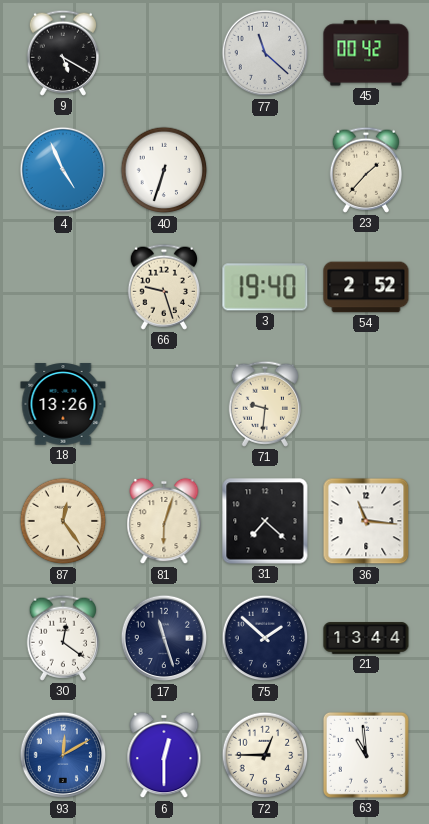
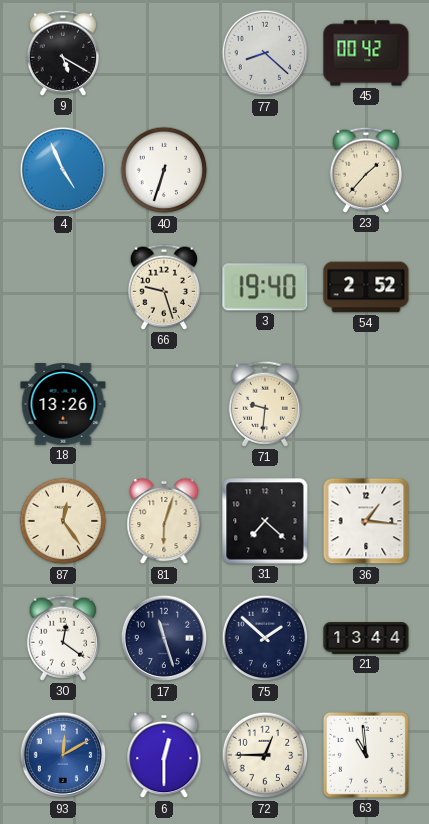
77: 11:22 -> 8:22
36: 11:16 -> 1:16
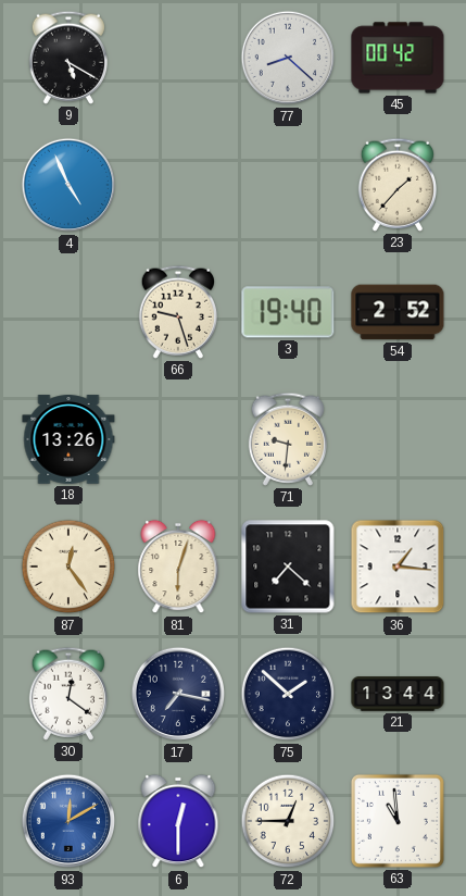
40: 6:33 -> none
17: 11:27 -> 7:17
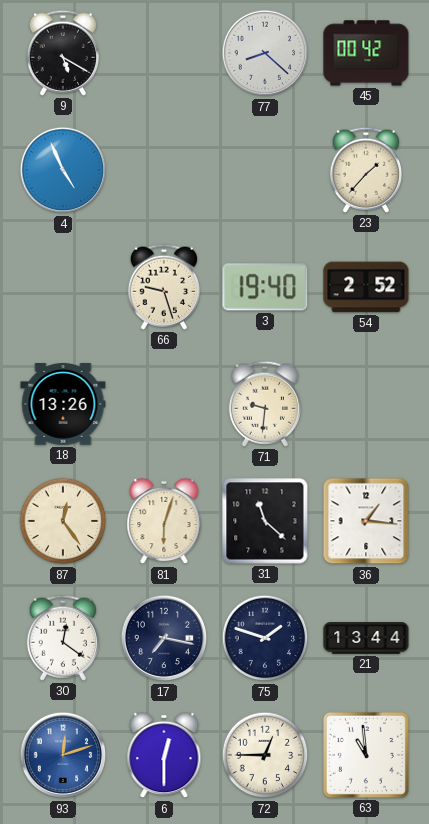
31: 7:22 -> 11:22
75: 1:52 -> 1:48
93: 12:10 -> 12:12
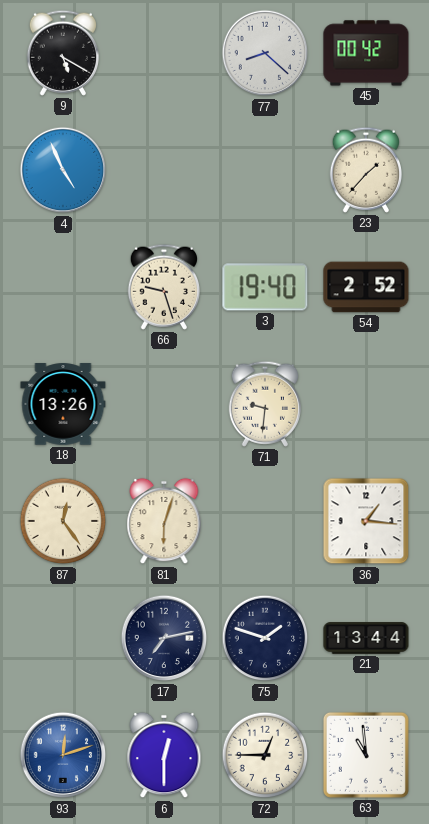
31: 11:22 -> none
30: 12:21 -> none
17: 7:17 -> 7:13
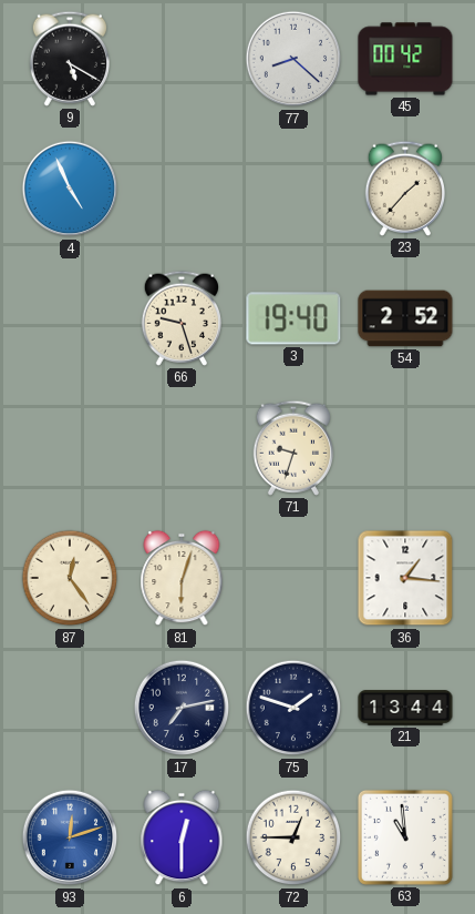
18: 13:26 -> none
71: 9:31 -> 9:33
